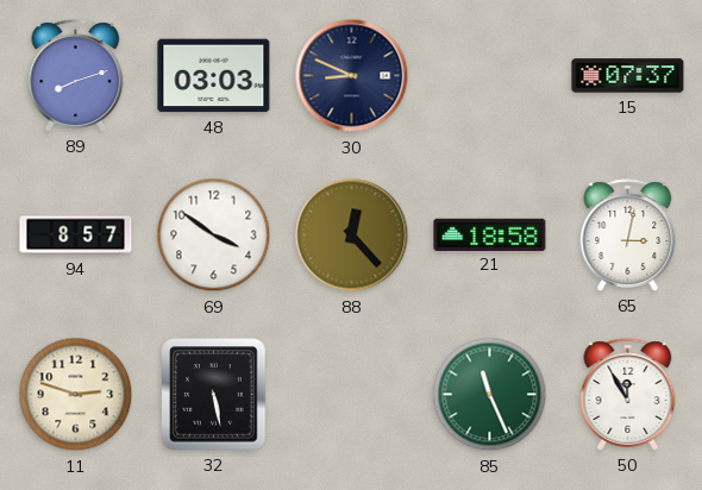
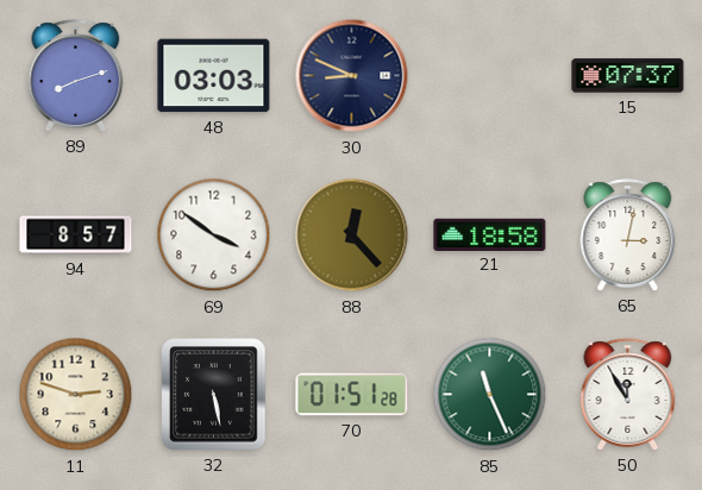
70: none -> 01:51
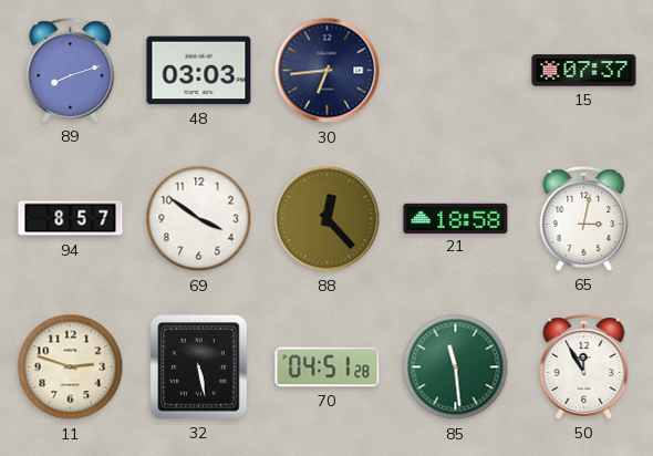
30: 8:49 -> 6:44
70: 01:51 -> 04:51
85: 11:26 -> 11:29
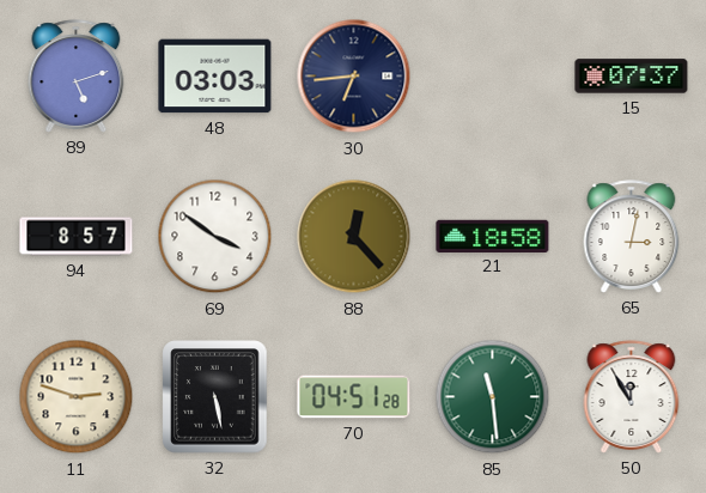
89: 8:12 -> 5:12
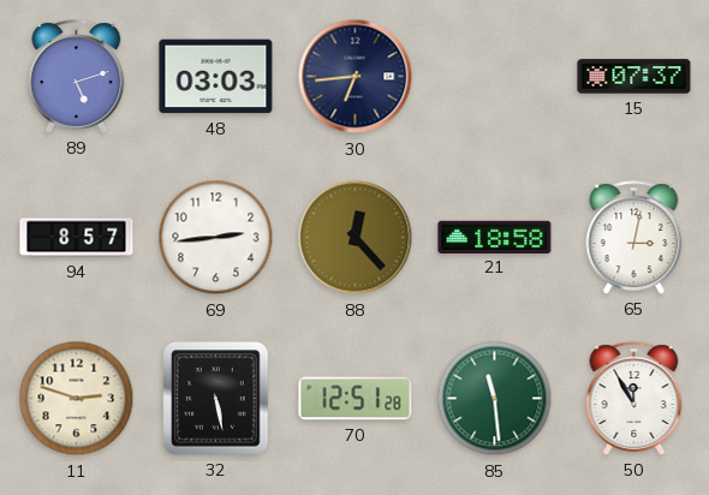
69: 3:51 -> 2:44
70: 04:51 -> 12:51
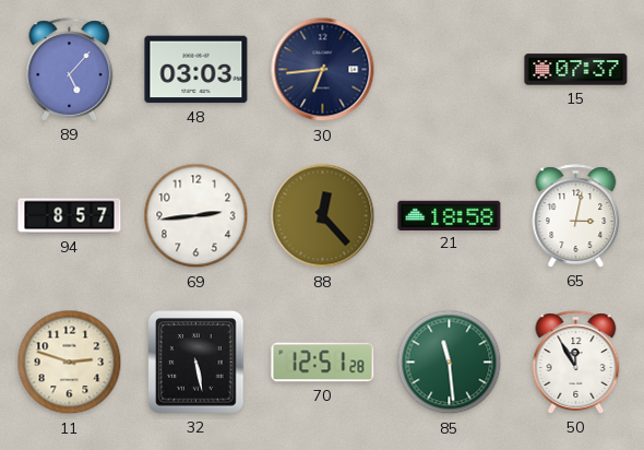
89: 5:12 -> 5:07
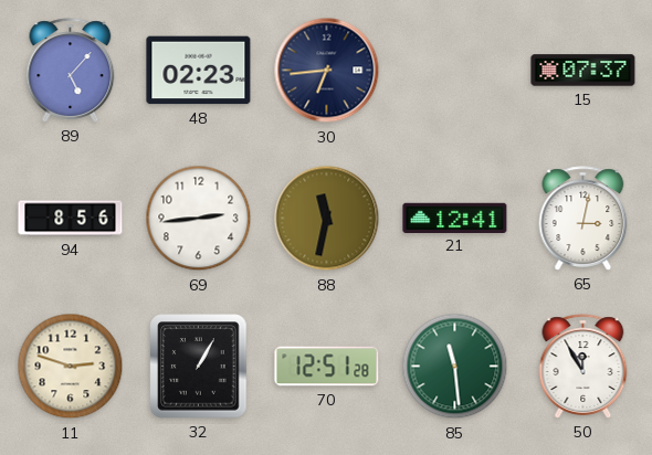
48: 03:03 -> 02:23
94: 8:57 -> 8:56
88: 12:23 -> 11:32
21: 18:58 -> 12:41
32: 5:28 -> 1:05
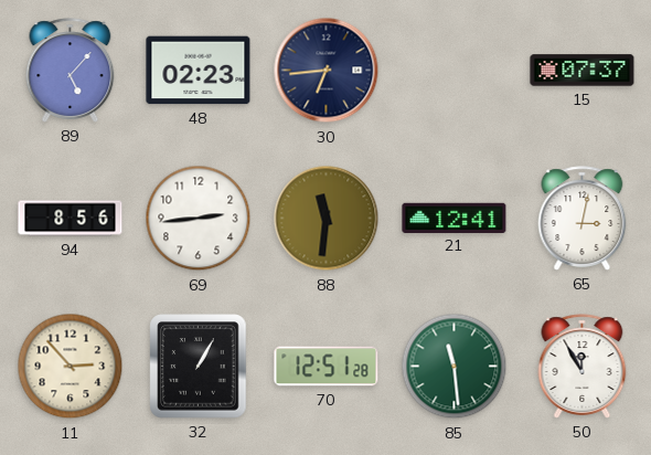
88: 11:32 -> 11:31
11: 2:48 -> 2:53
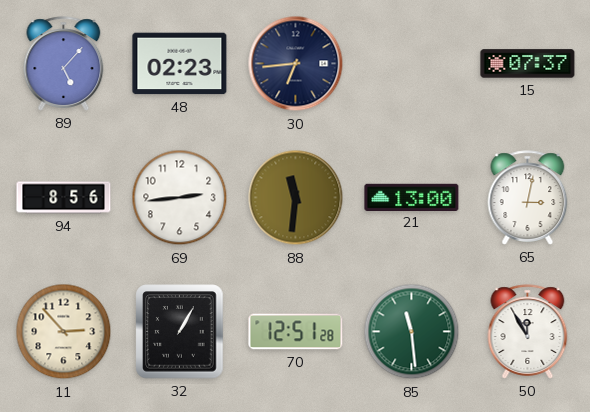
21: 12:41 -> 13:00
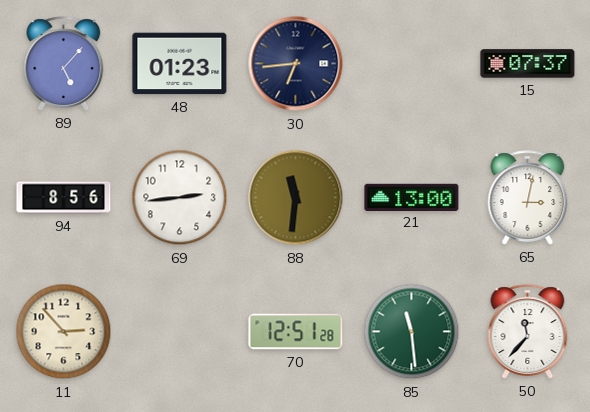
48: 02:23 -> 01:23
32: 1:05 -> none
50: 11:55 -> 11:37
